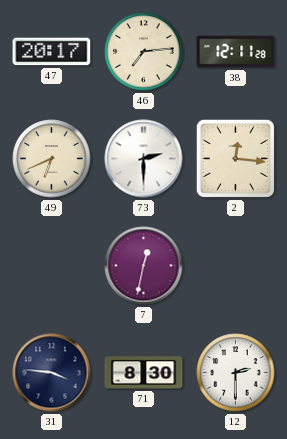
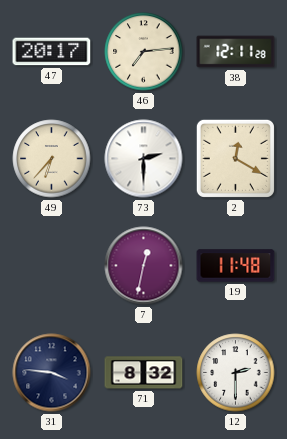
49: 6:41 -> 6:37
2: 12:16 -> 12:20
19: none -> 11:48
71: 8:30 -> 8:32
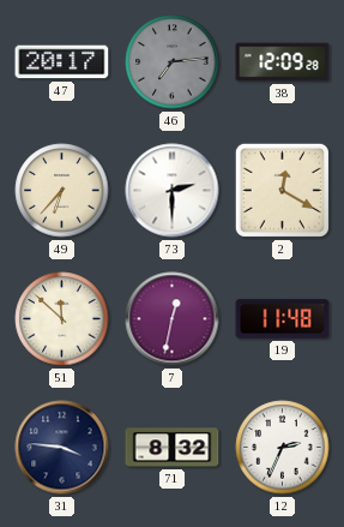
46 dial: cream -> grey
38: 12:11 -> 12:09
51: none -> 11:52
12: 2:30 -> 2:34
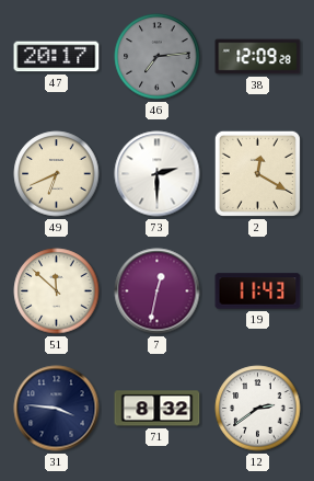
49: 6:37 -> 6:41
19: 11:48 -> 11:43
12: 2:34 -> 2:39
